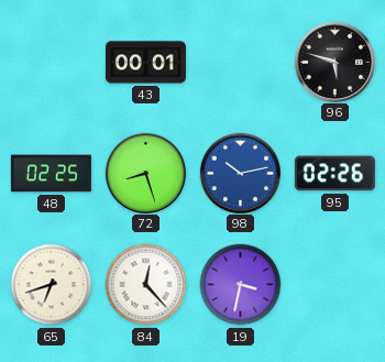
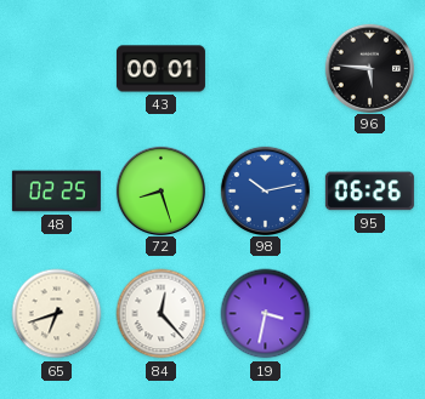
96: 5:48 -> 5:46
95: 02:26 -> 06:26
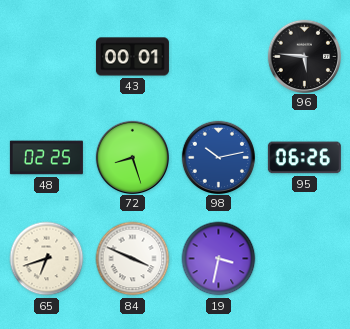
84: 12:23 -> 3:49
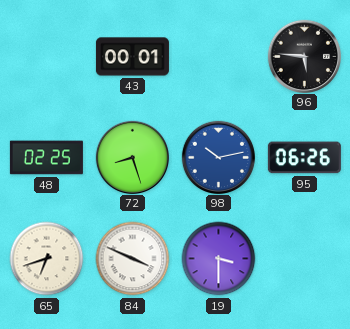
19: 3:32 -> 3:30
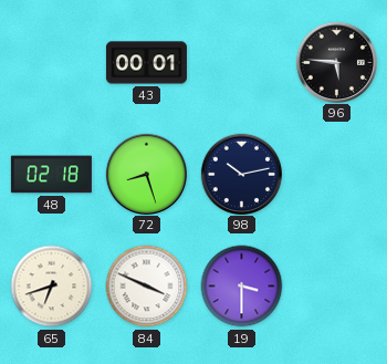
48: 02:25 -> 02:18
98 dial: blue -> navy
95: 06:26 -> none
